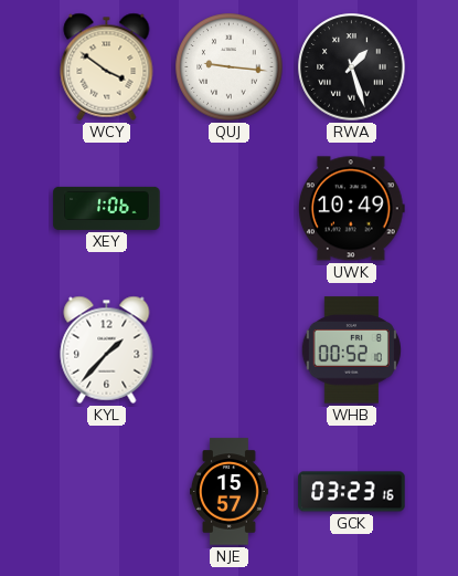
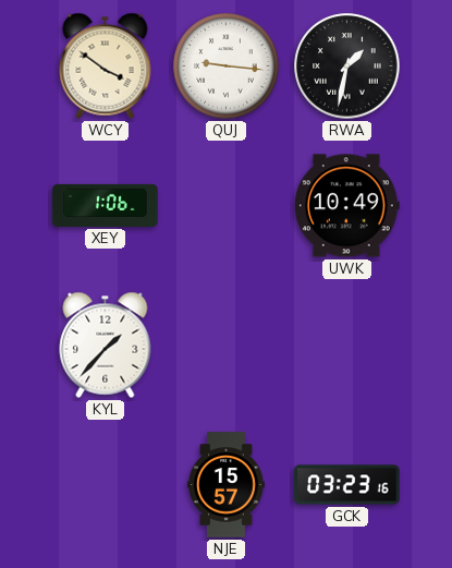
RWA: 1:27 -> 1:32
WHB: 00:52 -> none
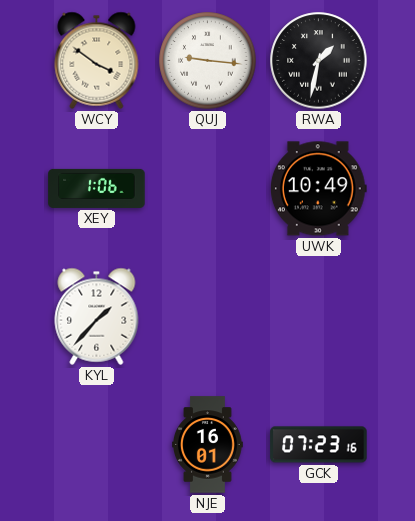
NJE: 15:57 -> 16:01
GCK: 03:23 -> 07:23
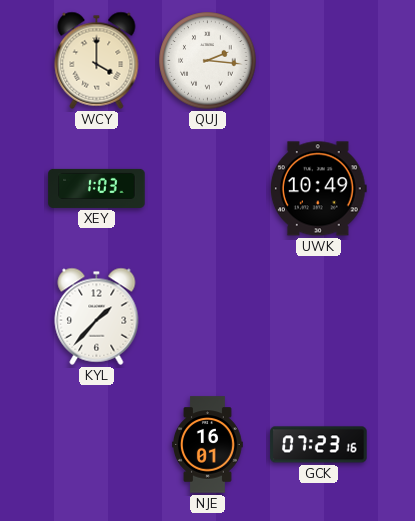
WCY: 3:51 -> 4:00
QUJ: 9:16 -> 2:16
RWA: 1:32 -> none
XEY: 1:06 -> 1:03
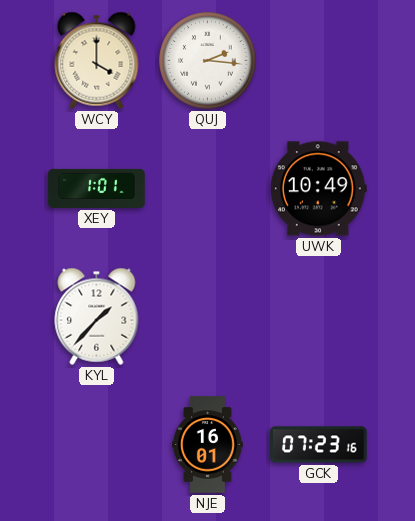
XEY: 1:03 -> 1:01
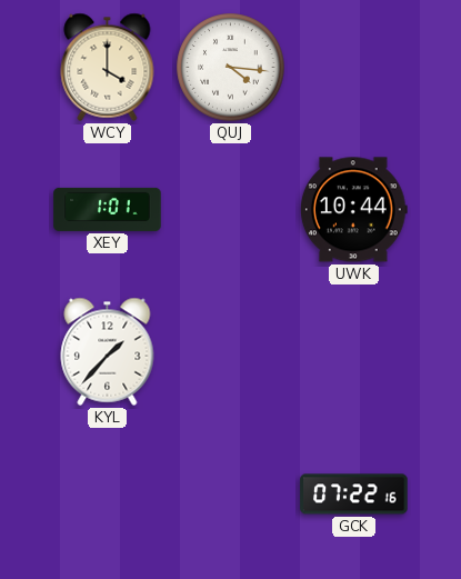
QUJ: 2:16 -> 4:16
UWK: 10:49 -> 10:44
NJE: 16:01 -> none
GCK: 07:23 -> 07:22
